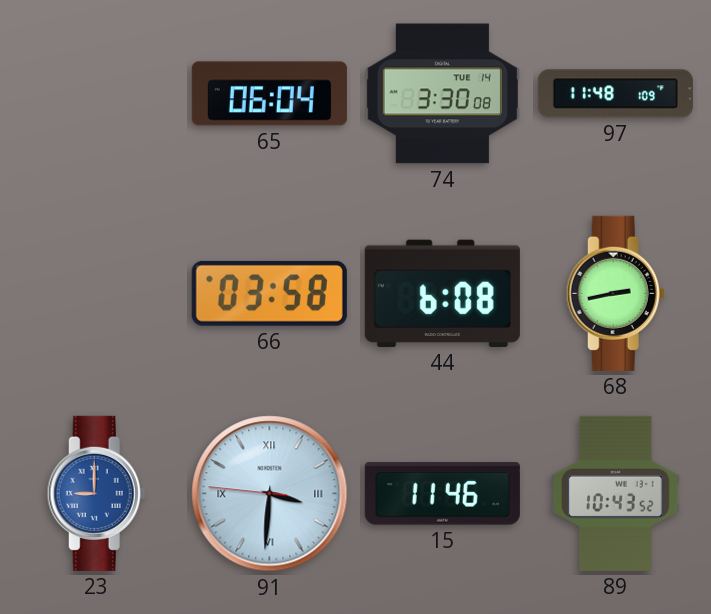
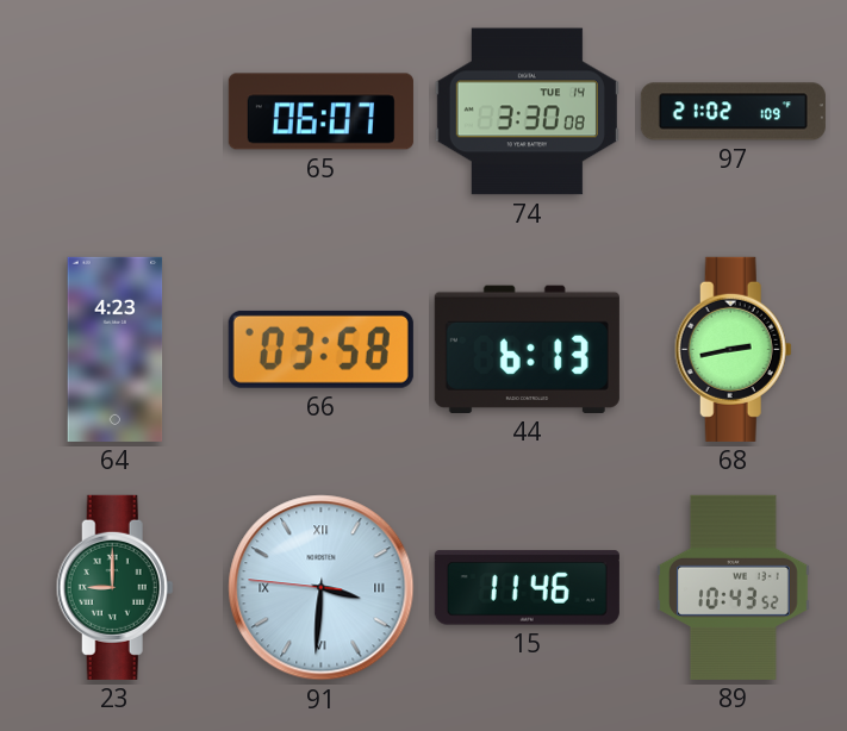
65: 06:04 -> 06:07
97: 11:48 -> 21:02
64: none -> 4:23
44: 6:08 -> 6:13
23 dial: blue -> green
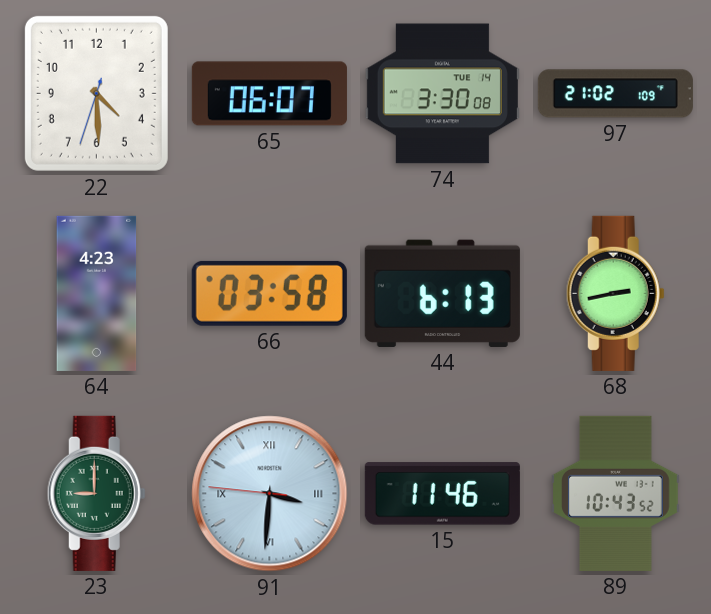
22: none -> 4:29
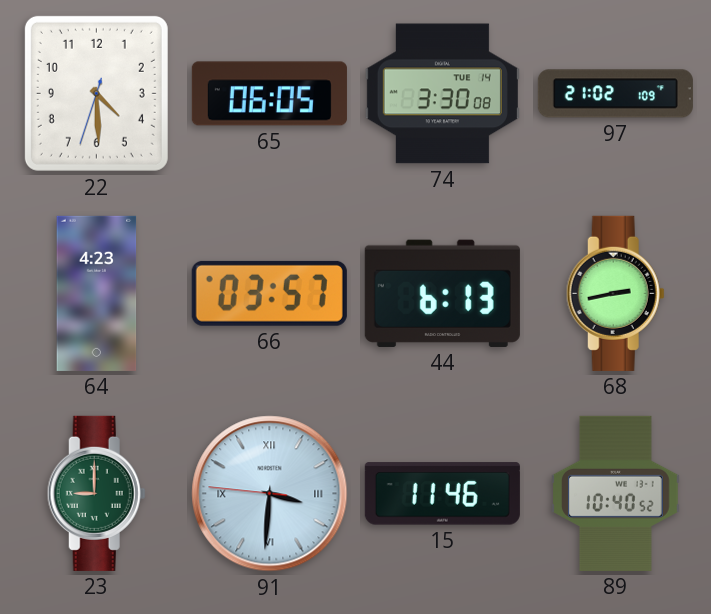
65: 06:07 -> 06:05
66: 03:58 -> 03:57
89: 10:43 -> 10:40
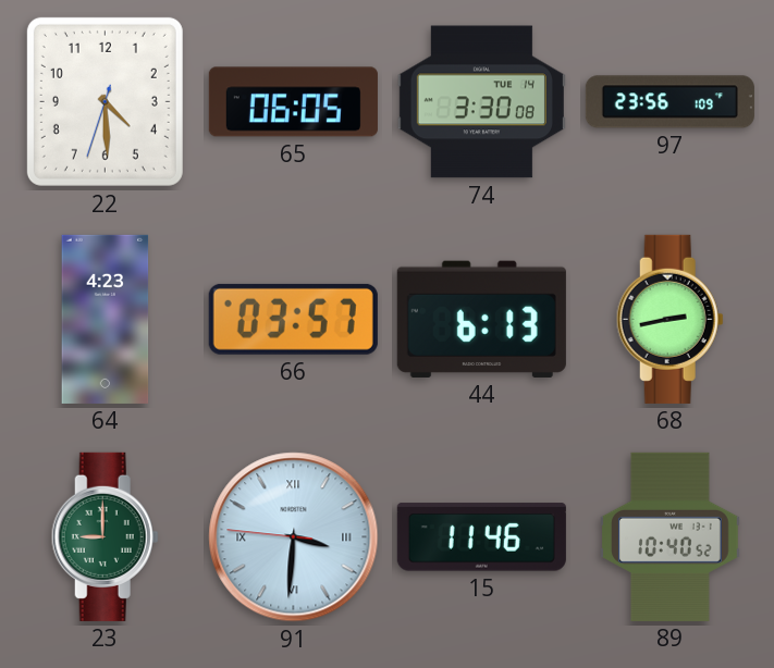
97: 21:02 -> 23:56
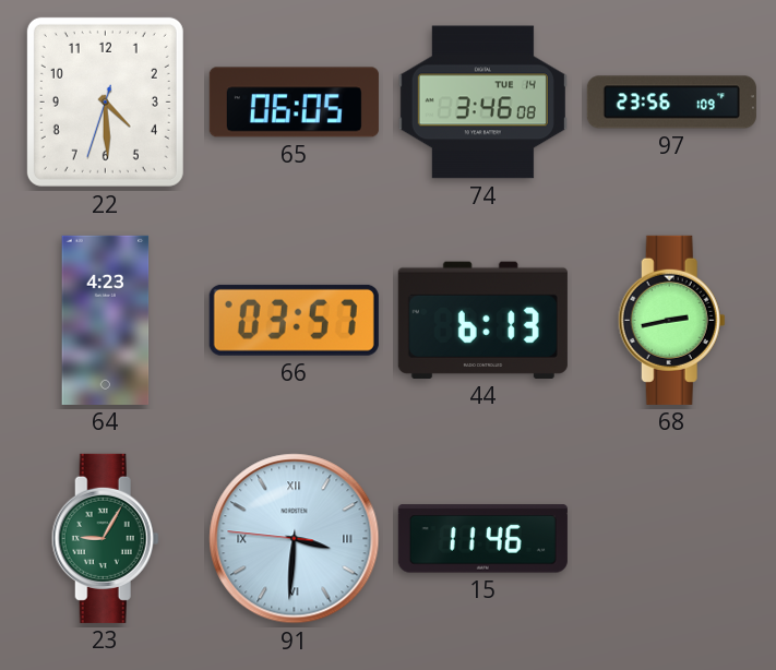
74: 3:30 -> 3:46
23: 9:00 -> 9:05
89: 10:40 -> none
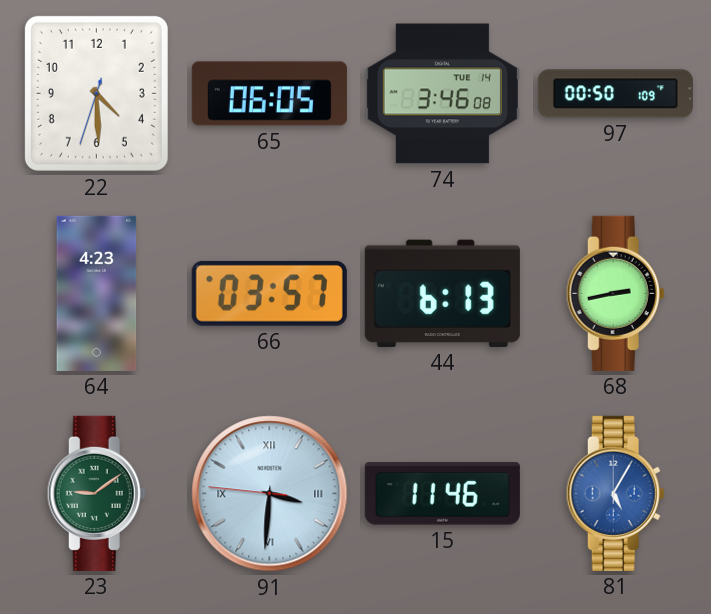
97: 23:56 -> 00:50
23: 9:05 -> 9:09
81: none -> 5:05
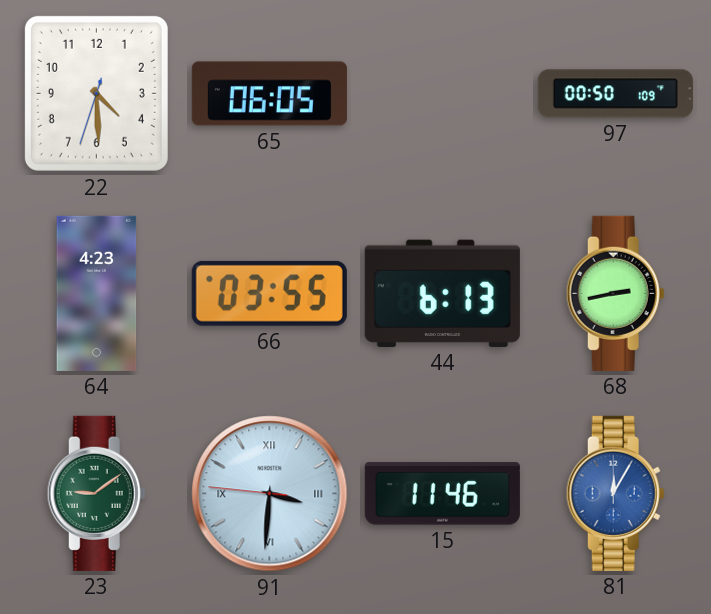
74: 3:46 -> none
66: 03:57 -> 03:55
81: 5:05 -> 12:05
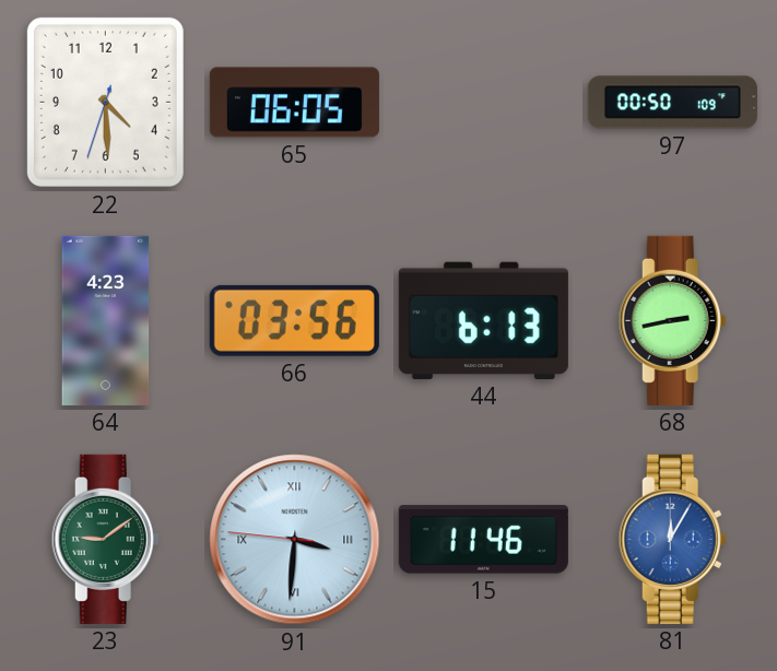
66: 03:55 -> 03:56
